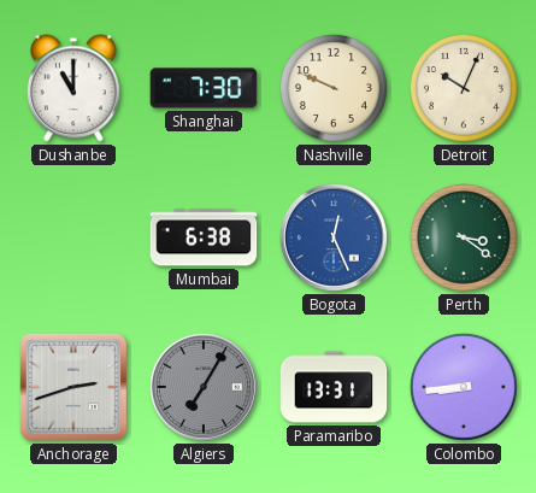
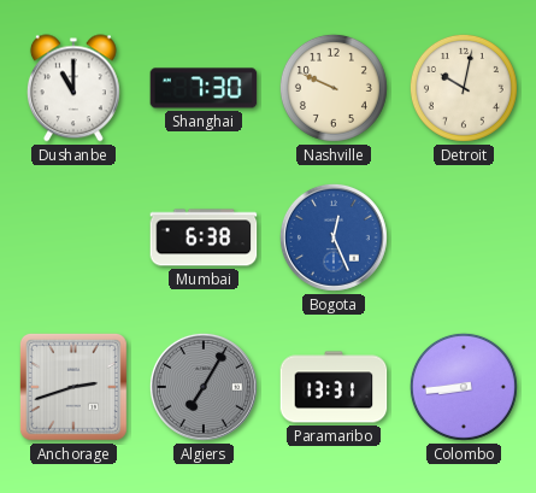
Detroit: 10:04 -> 10:02
Perth: 3:21 -> none
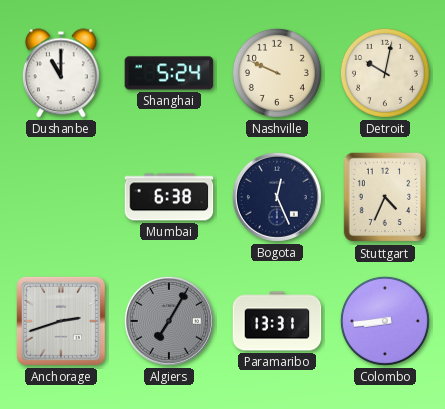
Shanghai: 7:30 -> 5:24
Bogota dial: blue -> navy
Stuttgart: none -> 4:34
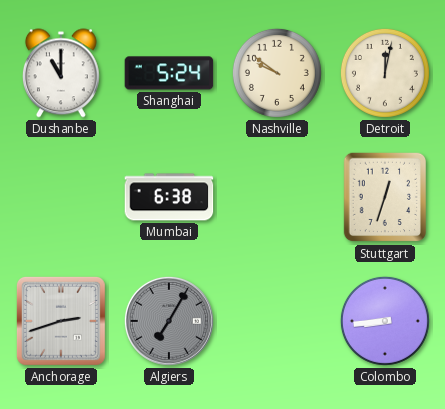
Nashville: 9:49 -> 9:51
Detroit: 10:02 -> 12:02
Bogota: 12:26 -> none
Stuttgart: 4:34 -> 12:33
Paramaribo: 13:31 -> none
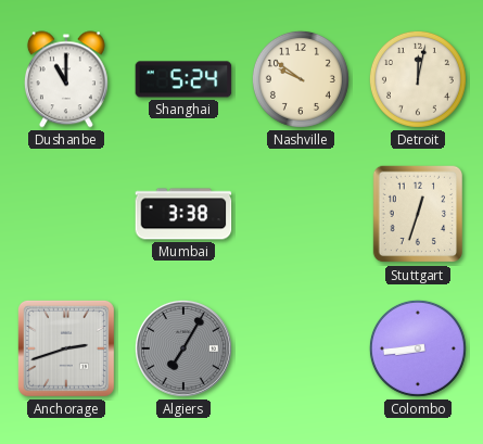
Mumbai: 6:38 -> 3:38
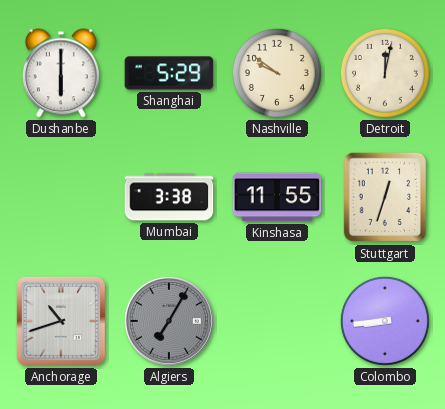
Dushanbe: 11:00 -> 6:00
Shanghai: 5:24 -> 5:29
Kinshasa: none -> 11:55
Anchorage: 2:42 -> 10:42
